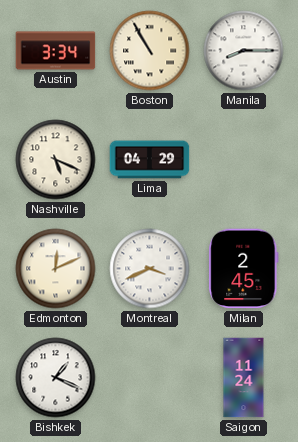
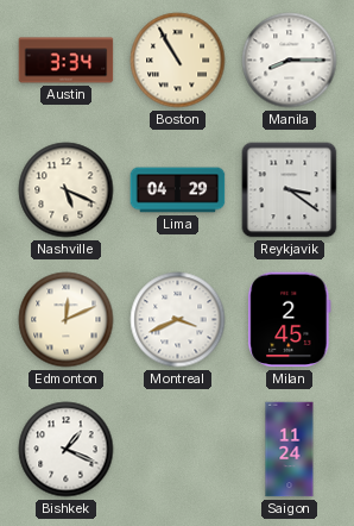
Reykjavik: none -> 3:21
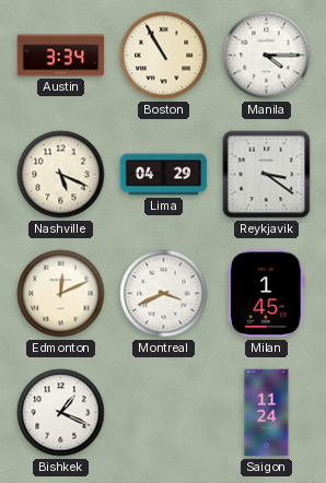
Manila: 8:15 -> 4:15
Milan: 2:45 -> 1:45
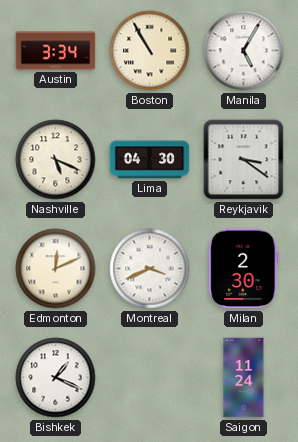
Manila: 4:15 -> 5:05
Lima: 04:29 -> 04:30
Milan: 1:45 -> 2:30
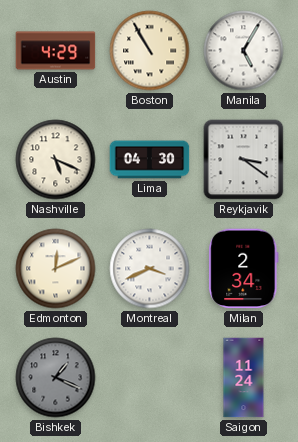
Austin: 3:34 -> 4:29
Milan: 2:30 -> 2:34
Bishkek dial: white -> grey
